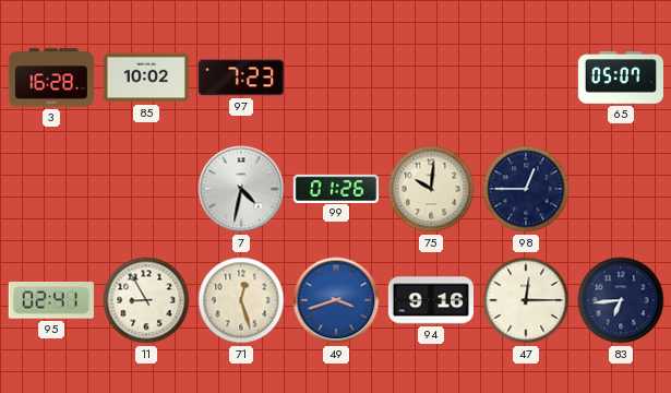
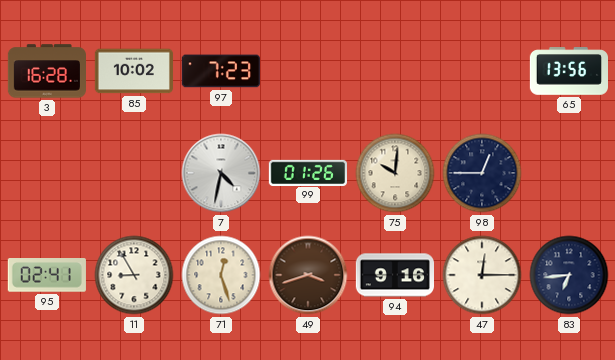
65: 05:07 -> 13:56
49 dial: blue -> brown
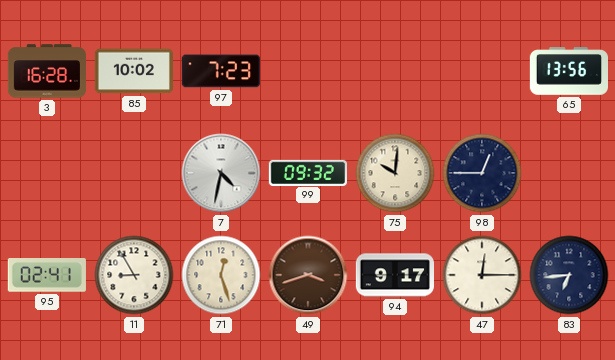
99: 01:26 -> 09:32
94: 9:16 -> 9:17
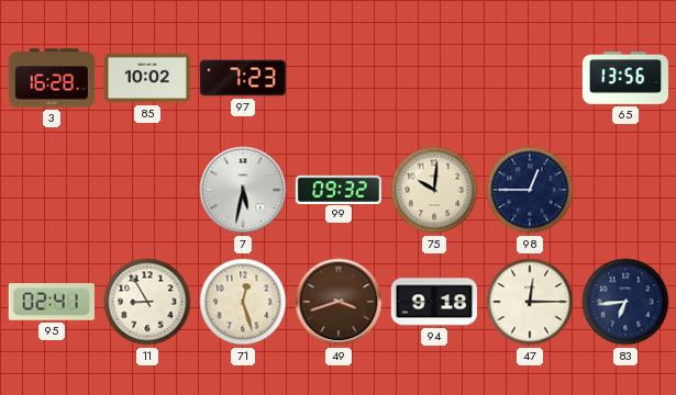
7: 4:32 -> 5:32
94: 9:17 -> 9:18
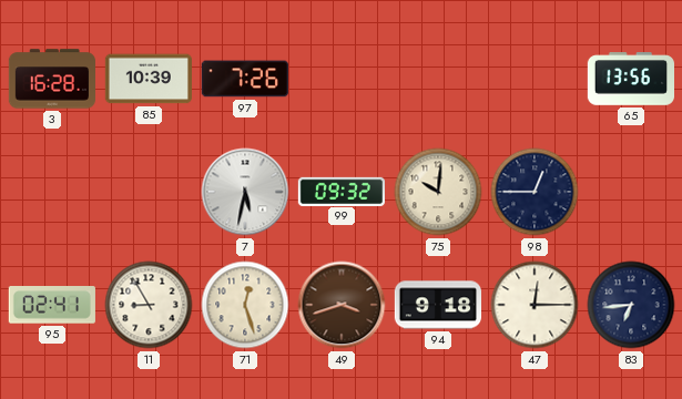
85: 10:02 -> 10:39
97: 7:23 -> 7:26
